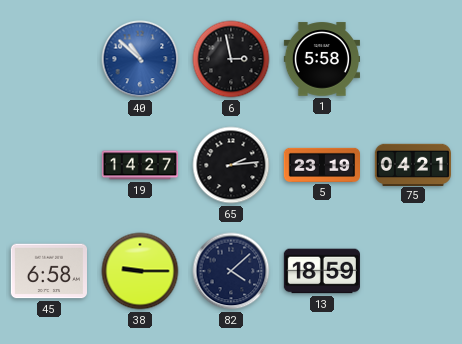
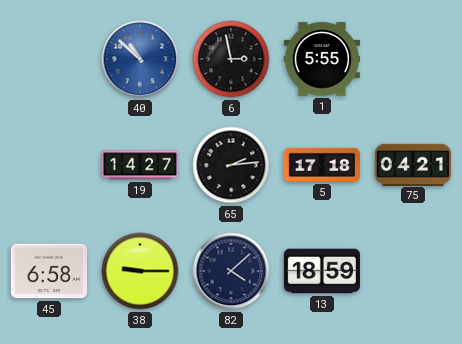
1: 5:58 -> 5:55
5: 23:19 -> 17:18
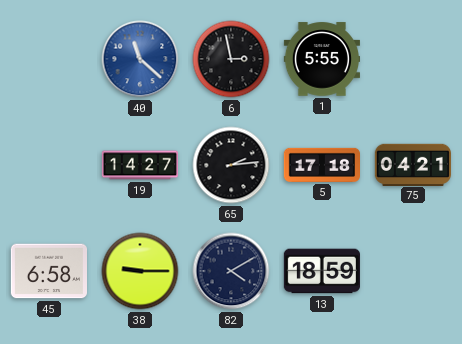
40: 10:52 -> 11:22
82: 4:08 -> 4:10
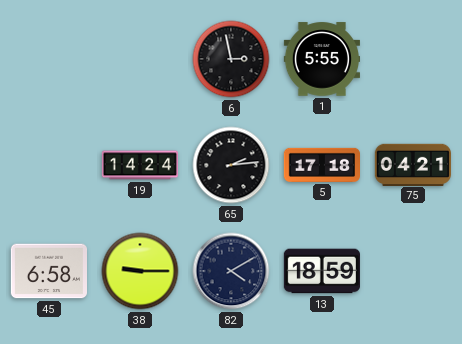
40: 11:22 -> none
19: 14:27 -> 14:24
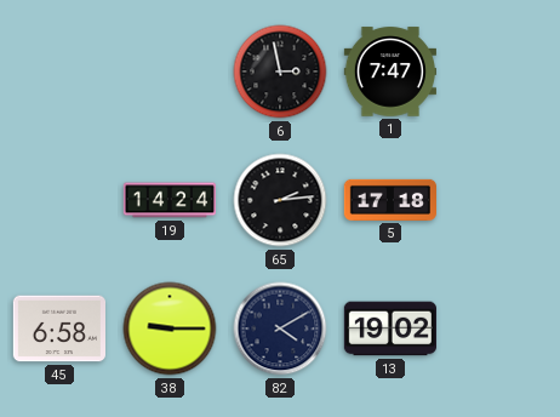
1: 5:55 -> 7:47
75: 04:21 -> none
13: 18:59 -> 19:02
